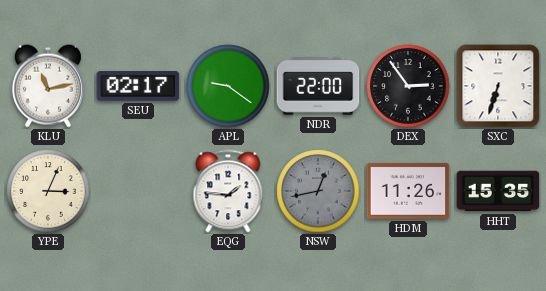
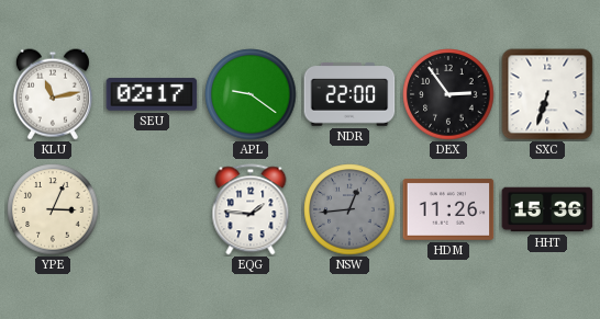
NSW: 12:43 -> 12:44
HHT: 15:35 -> 15:36
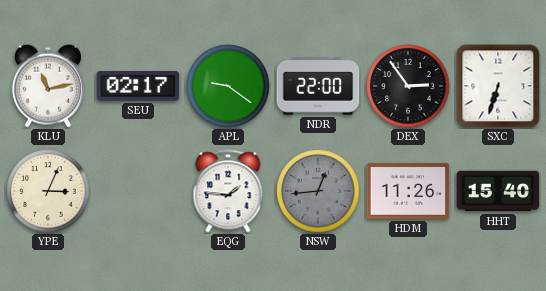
HHT: 15:36 -> 15:40
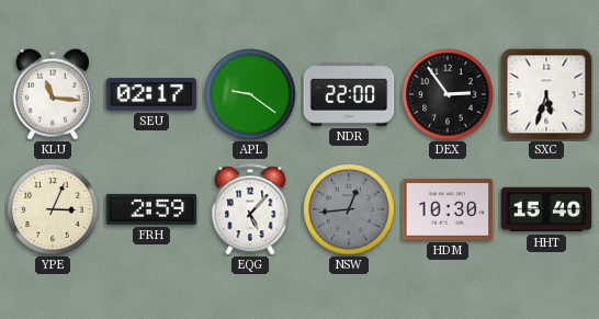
KLU: 11:13 -> 11:16
SXC: 6:33 -> 5:33
FRH: none -> 2:59
EQG: 1:46 -> 5:07
HDM: 11:26 -> 10:30
